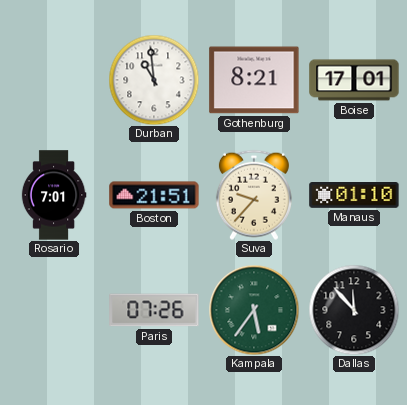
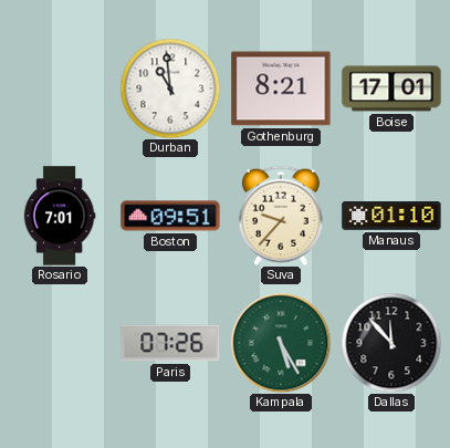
Boston: 21:51 -> 09:51
Kampala: 5:36 -> 5:25
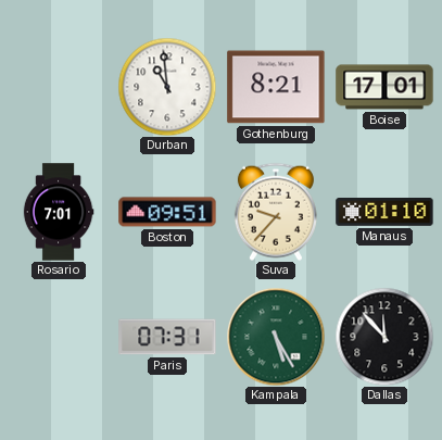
Paris: 07:26 -> 07:31
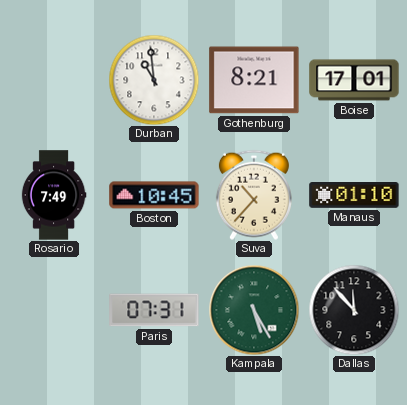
Rosario: 7:01 -> 7:49
Boston: 09:51 -> 10:45
Suva: 9:37 -> 10:37
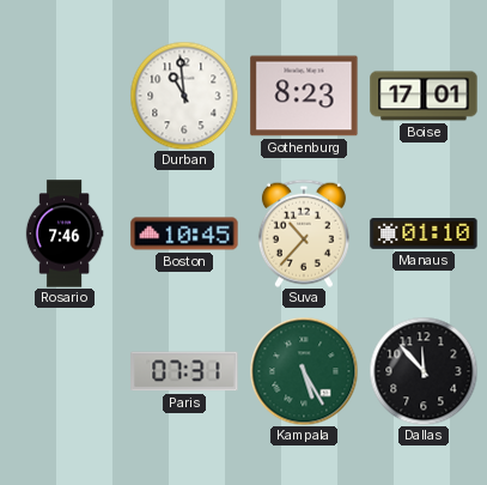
Gothenburg: 8:21 -> 8:23
Rosario: 7:49 -> 7:46
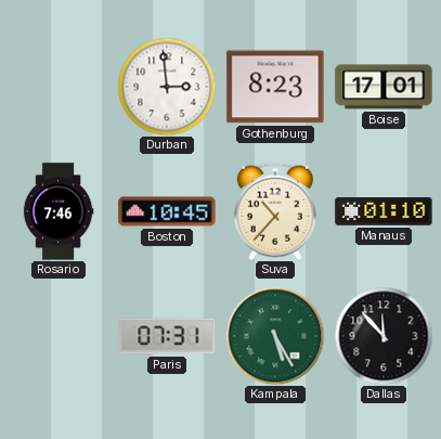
Durban: 10:59 -> 2:59
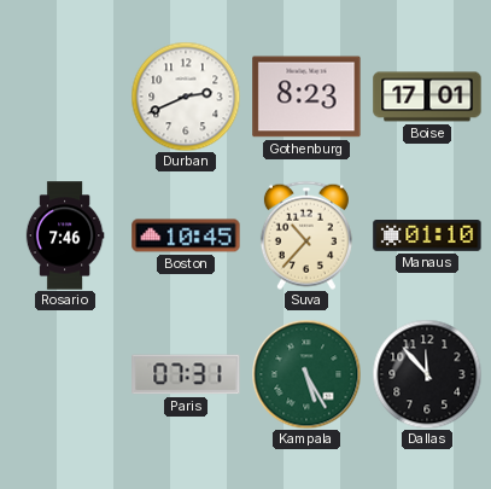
Durban: 2:59 -> 2:41
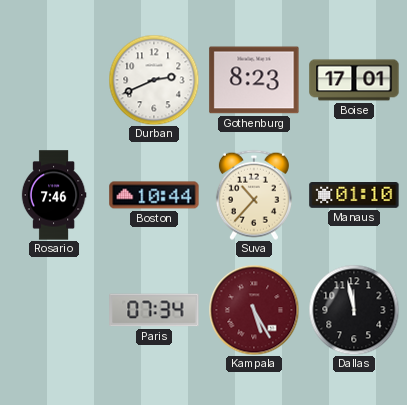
Boston: 10:45 -> 10:44
Paris: 07:31 -> 07:34
Kampala dial: green -> burgundy
Dallas: 11:53 -> 11:58
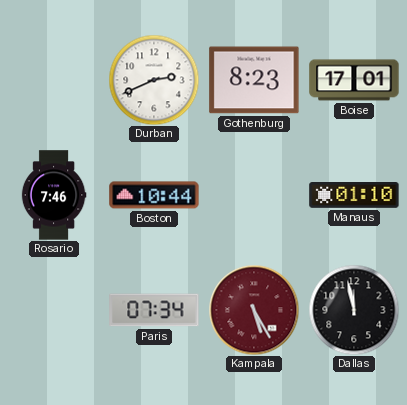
Suva: 10:37 -> none
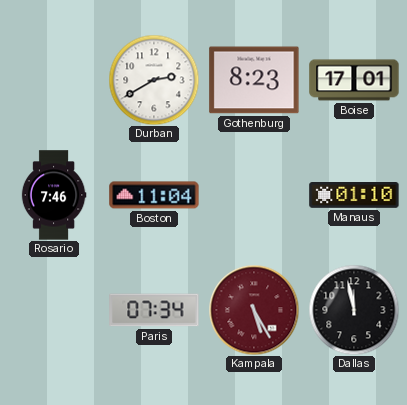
Durban: 2:41 -> 2:40
Boston: 10:44 -> 11:04
